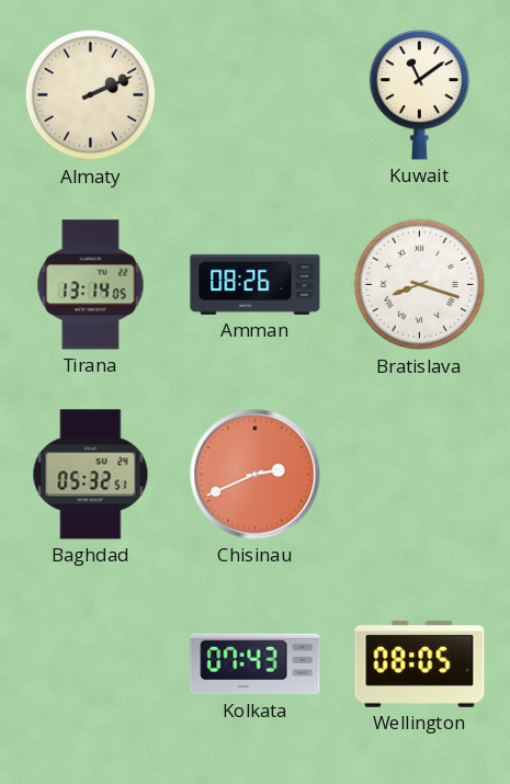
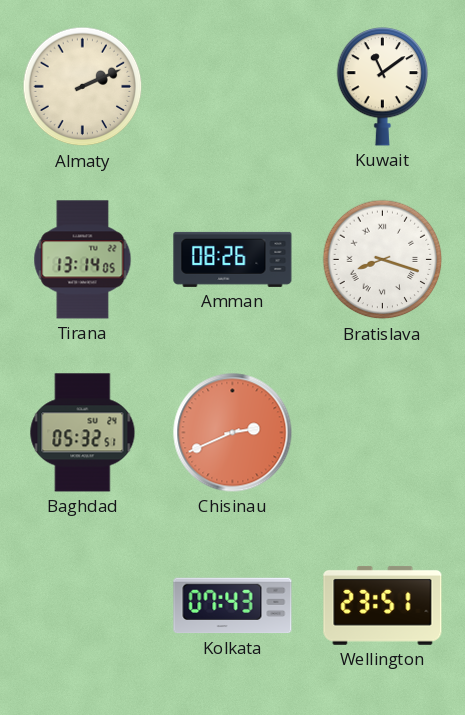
Wellington: 08:05 -> 23:51
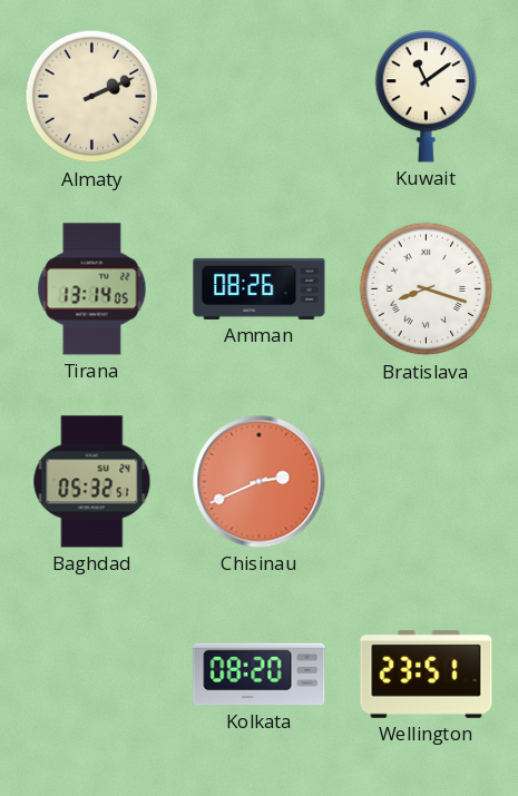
Kolkata: 07:43 -> 08:20
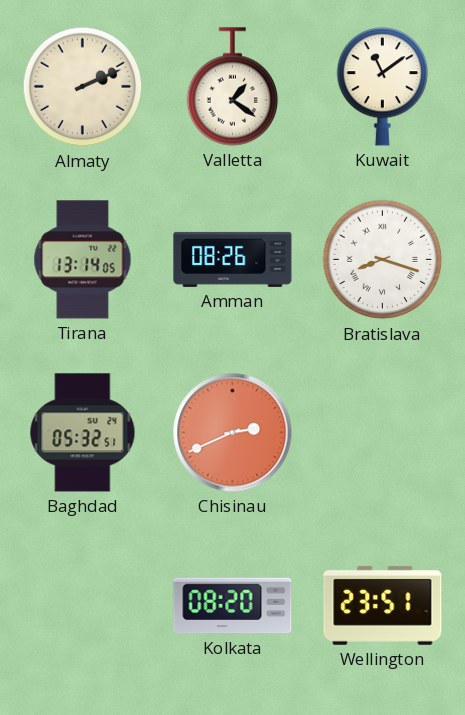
Valletta: none -> 1:21
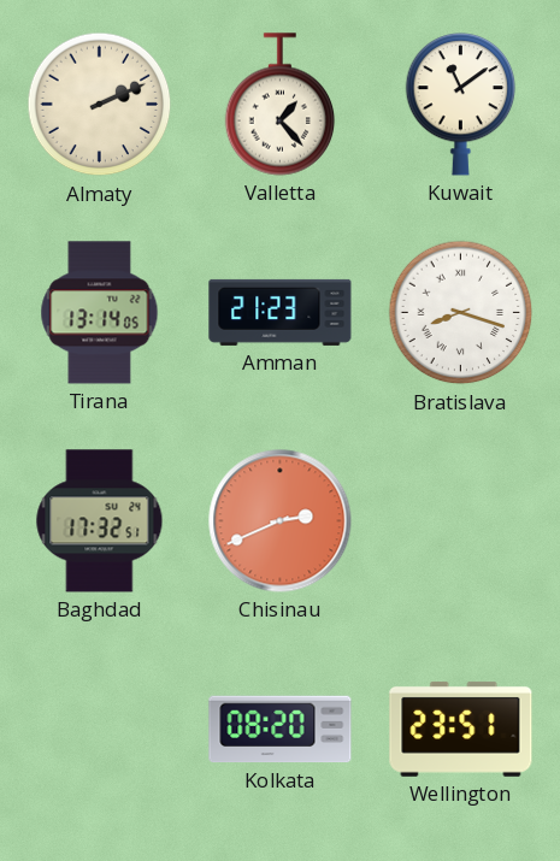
Valletta: 1:21 -> 1:23
Amman: 08:26 -> 21:23
Baghdad: 05:32 -> 17:32
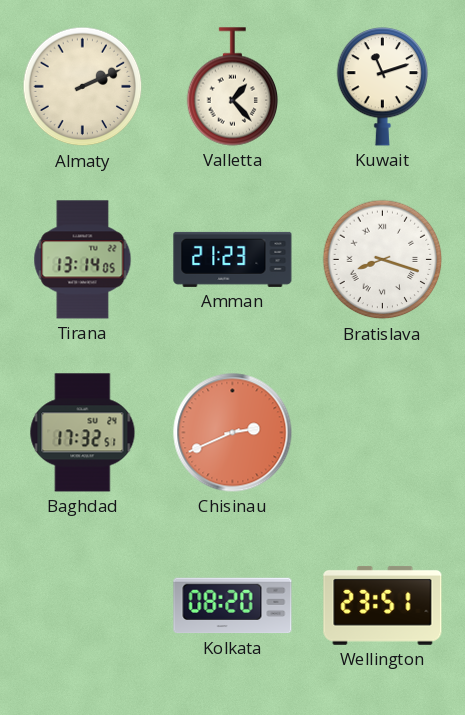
Kuwait: 11:09 -> 11:12
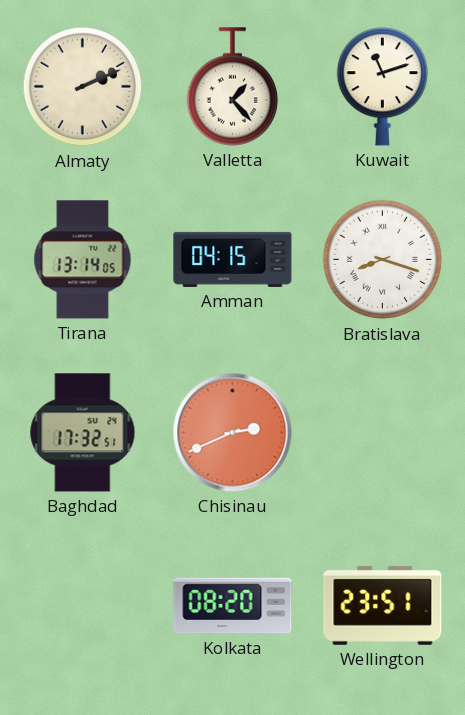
Amman: 21:23 -> 04:15
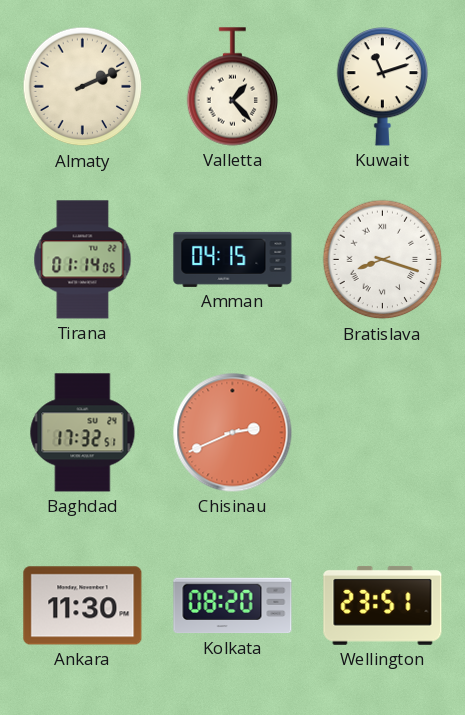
Tirana: 13:14 -> 01:14
Ankara: none -> 11:30
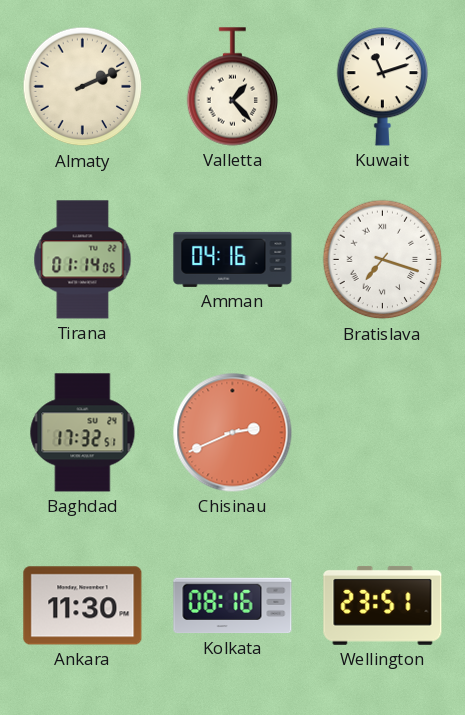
Amman: 04:15 -> 04:16
Bratislava: 8:18 -> 7:18
Kolkata: 08:20 -> 08:16
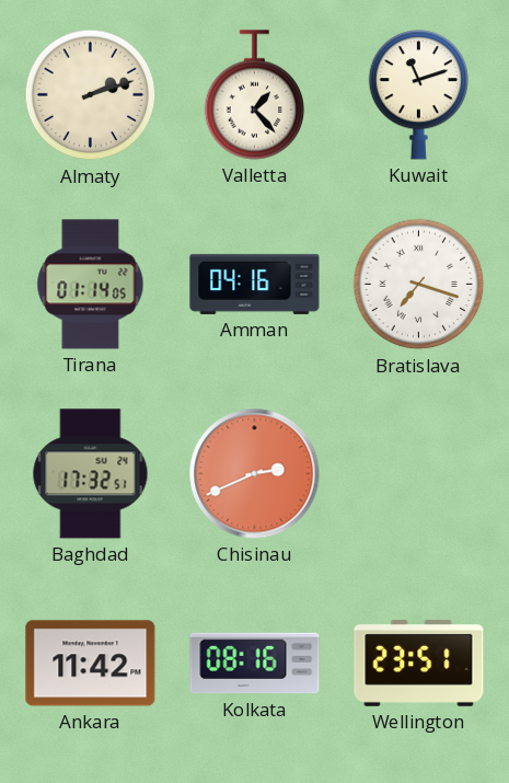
Almaty: 2:11 -> 2:12
Ankara: 11:30 -> 11:42
